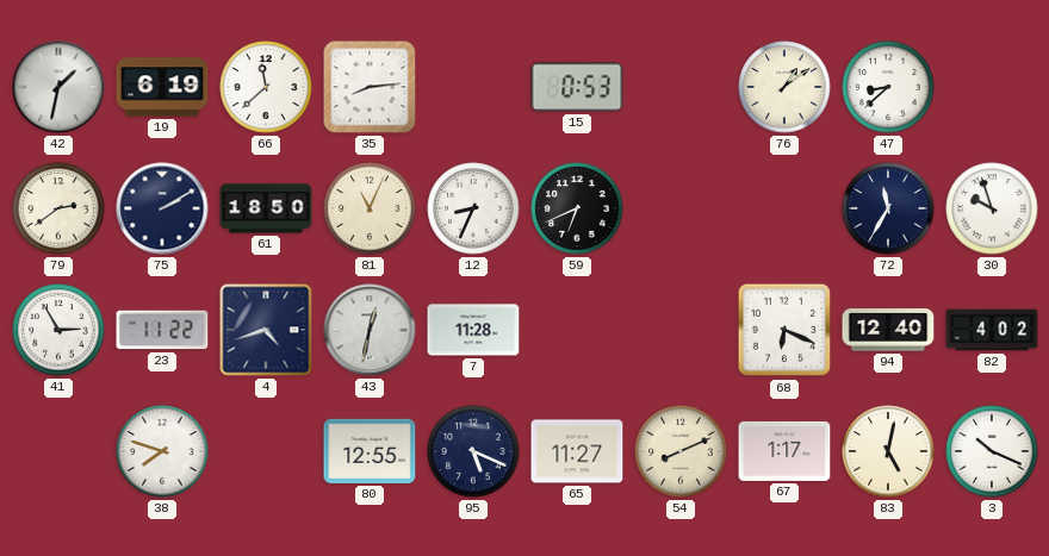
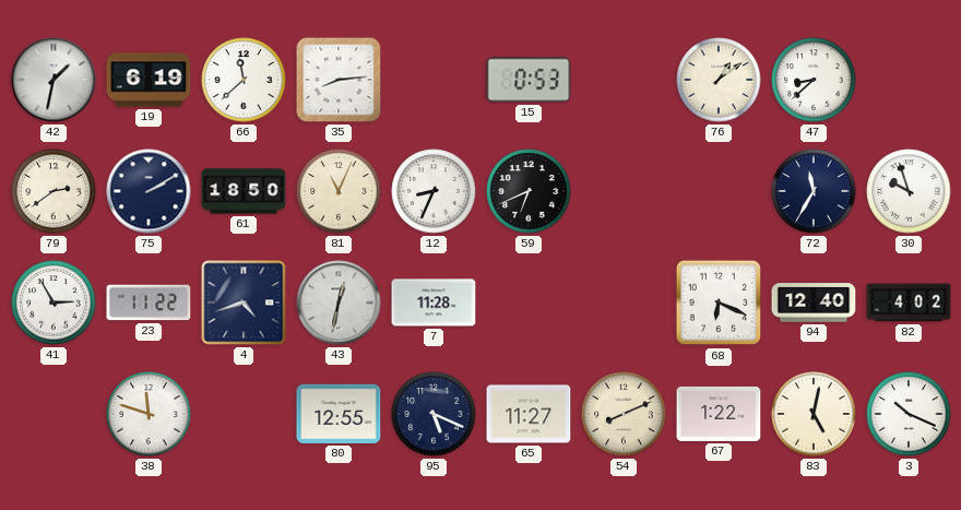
38: 7:48 -> 11:48
67: 1:17 -> 1:22
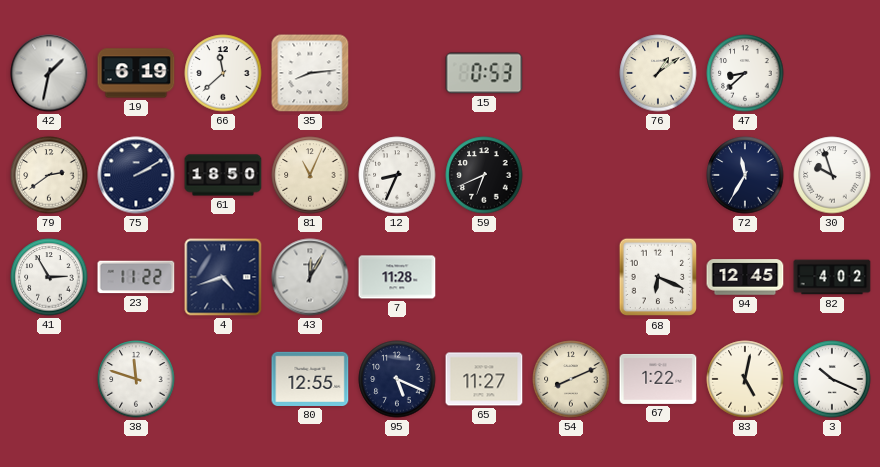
43: 12:32 -> 12:05
94: 12:40 -> 12:45
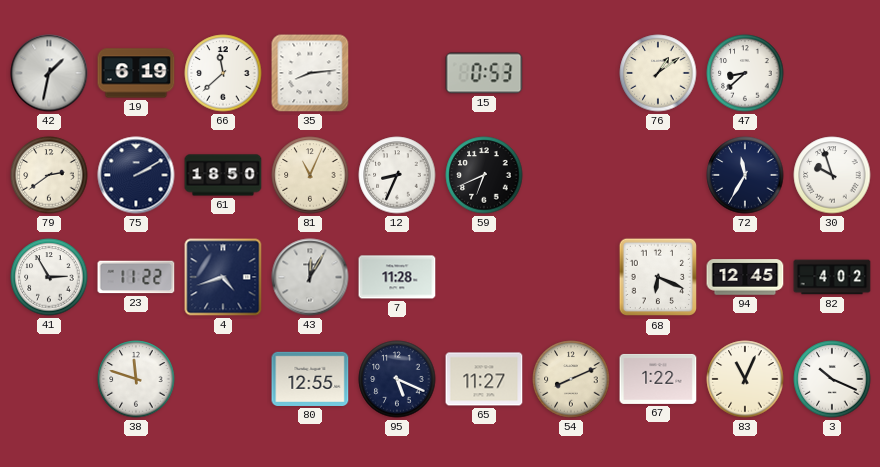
83: 5:02 -> 11:04
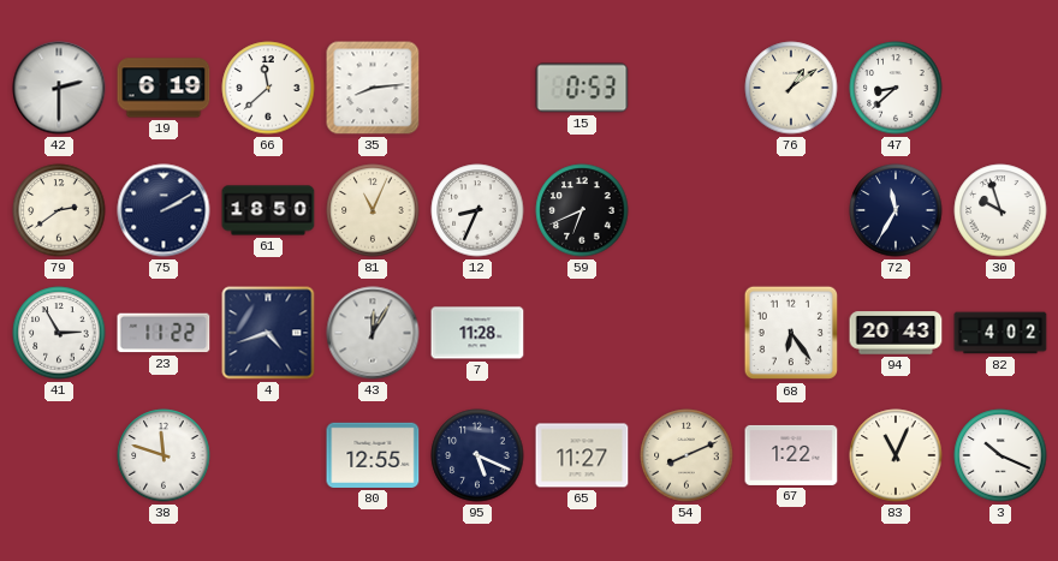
42: 1:32 -> 2:30
68: 6:19 -> 6:24
94: 12:45 -> 20:43
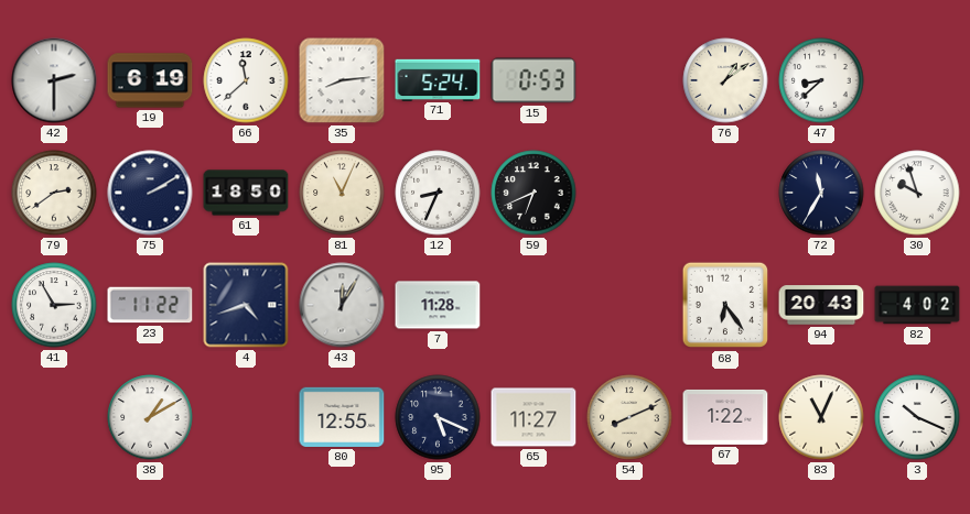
71: none -> 5:24
38: 11:48 -> 1:10
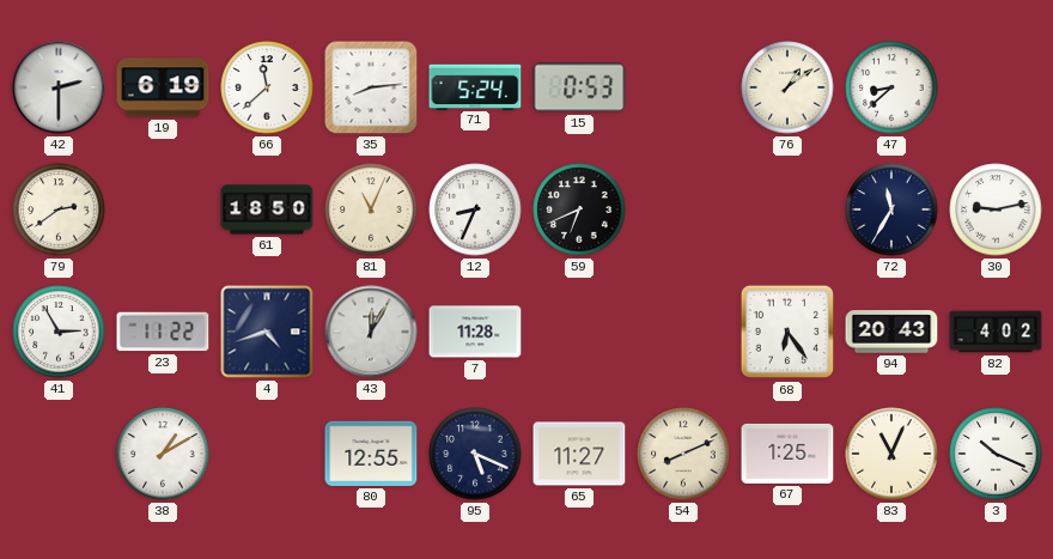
75: 2:10 -> none
30: 9:57 -> 9:13
67: 1:22 -> 1:25
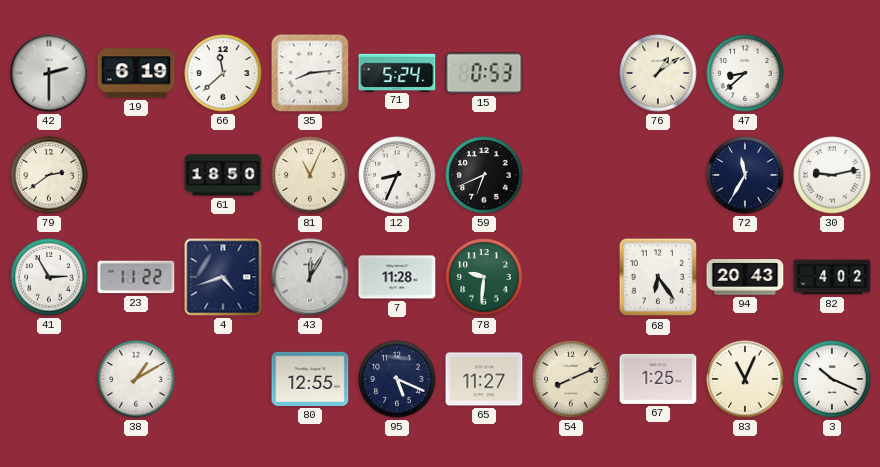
78: none -> 9:31
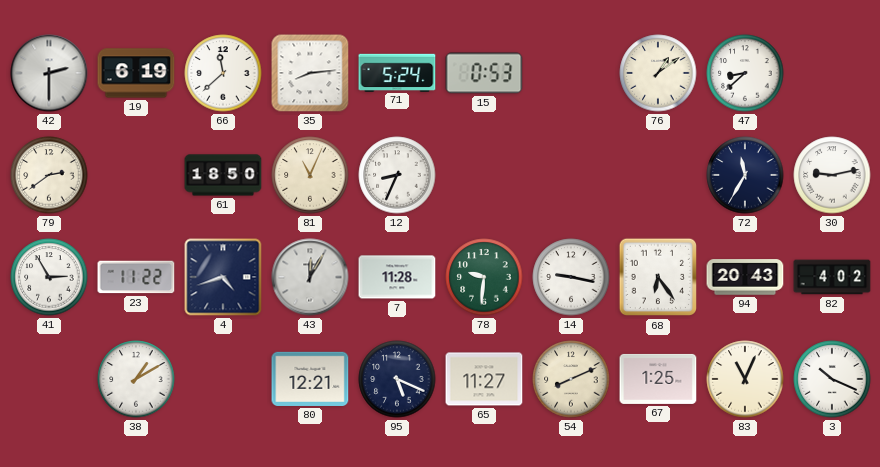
59: 6:41 -> none
14: none -> 9:17
80: 12:55 -> 12:21
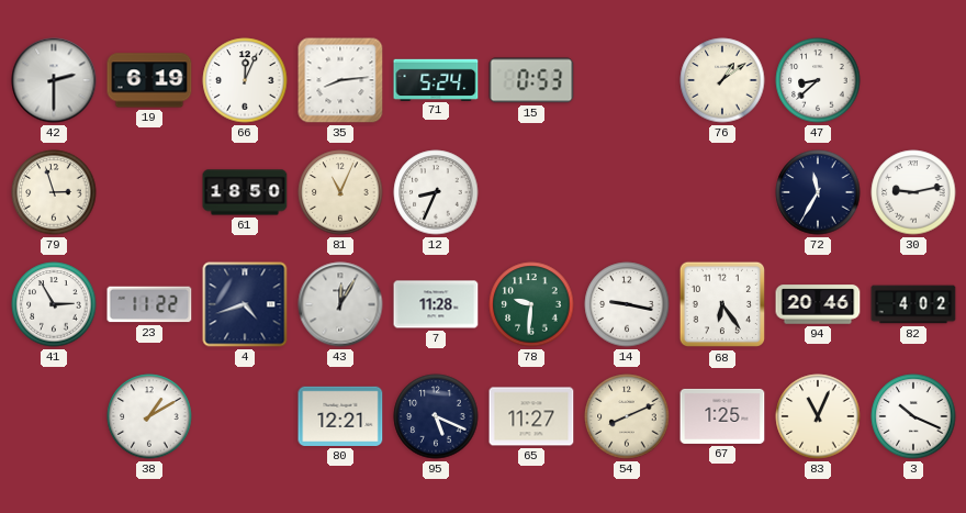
66: 11:38 -> 12:04
79: 2:39 -> 2:57
94: 20:43 -> 20:46
